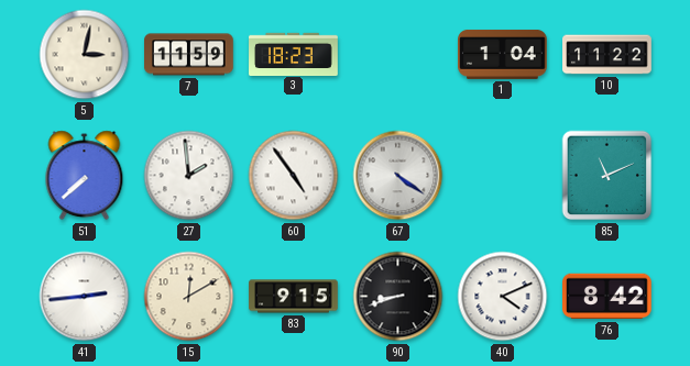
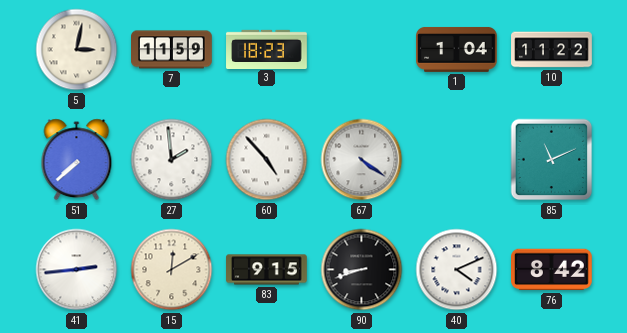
60: 4:54 -> 4:53
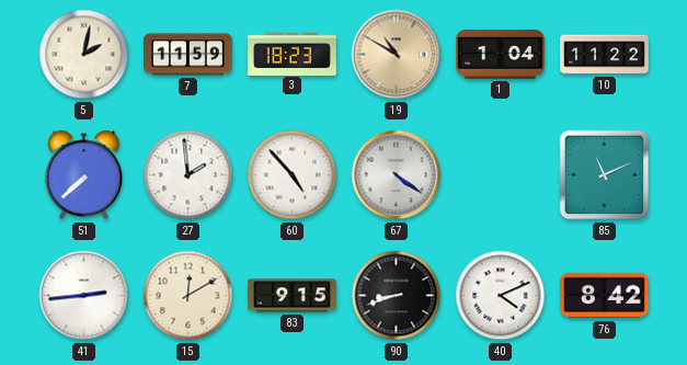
5: 3:02 -> 2:02
19: none -> 10:50
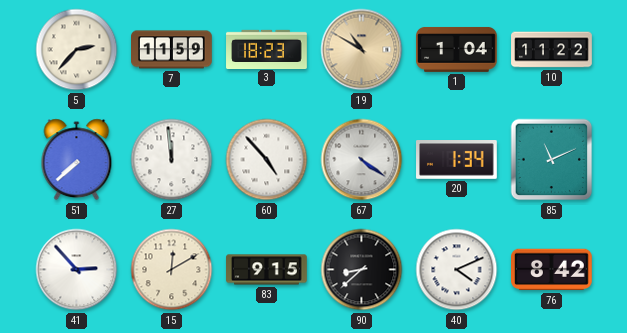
5: 2:02 -> 2:37
27: 1:59 -> 11:59
20: none -> 1:34
41: 2:44 -> 2:53
90: 8:42 -> 8:38
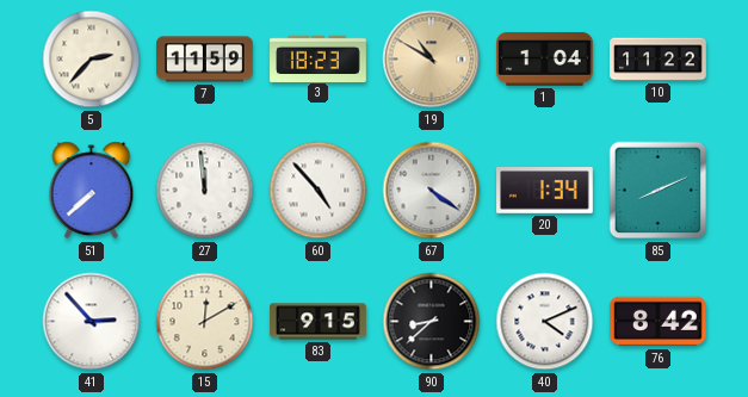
85: 11:11 -> 8:11
